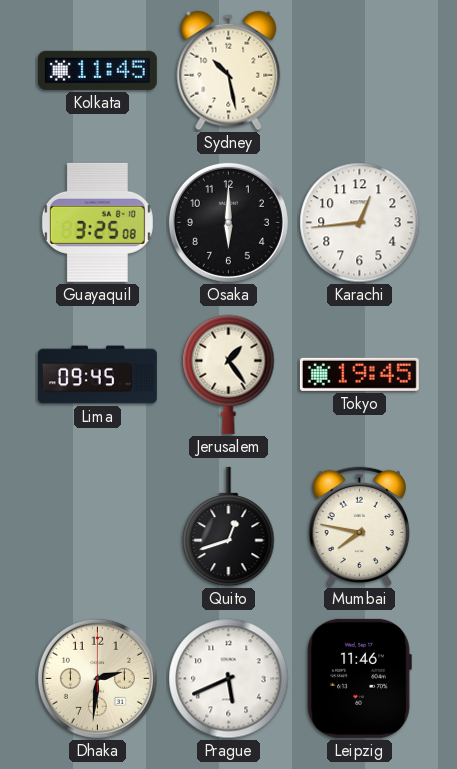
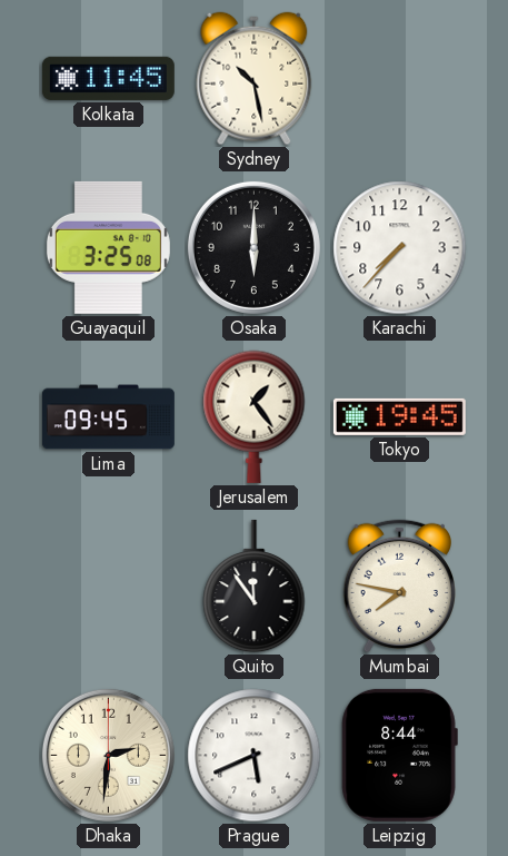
Karachi: 12:44 -> 7:37
Quito: 12:42 -> 11:54
Leipzig: 11:46 -> 8:44
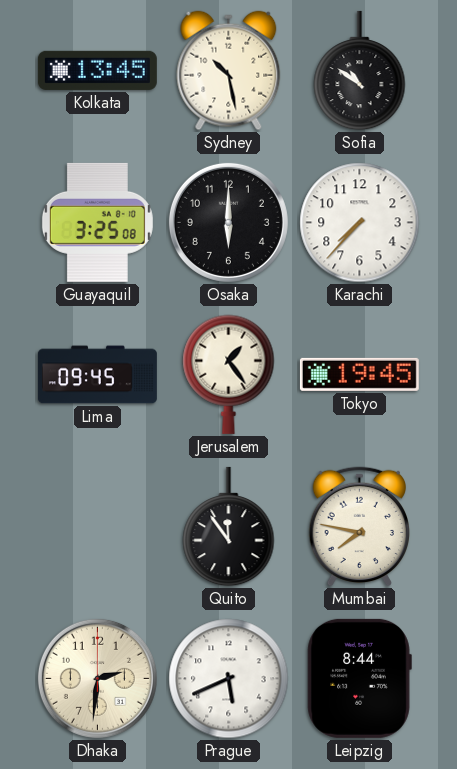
Kolkata: 11:45 -> 13:45
Sofia: none -> 10:51
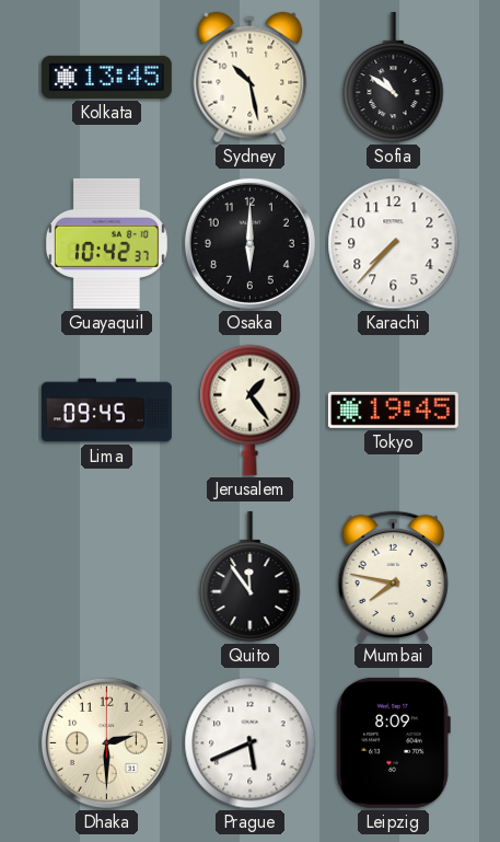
Guayaquil: 3:25 -> 10:42
Dhaka: 2:31 -> 2:30
Leipzig: 8:44 -> 8:09
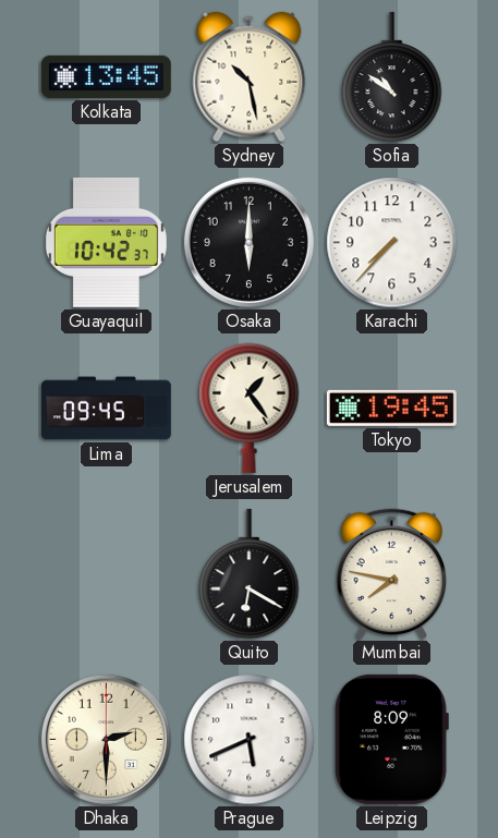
Quito: 11:54 -> 6:20
